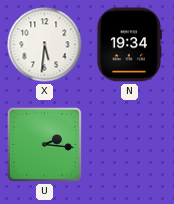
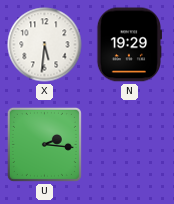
N: 19:34 -> 19:29
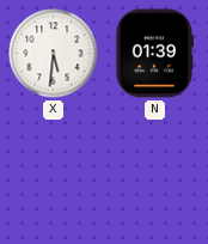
N: 19:29 -> 01:39
U: 2:16 -> none
